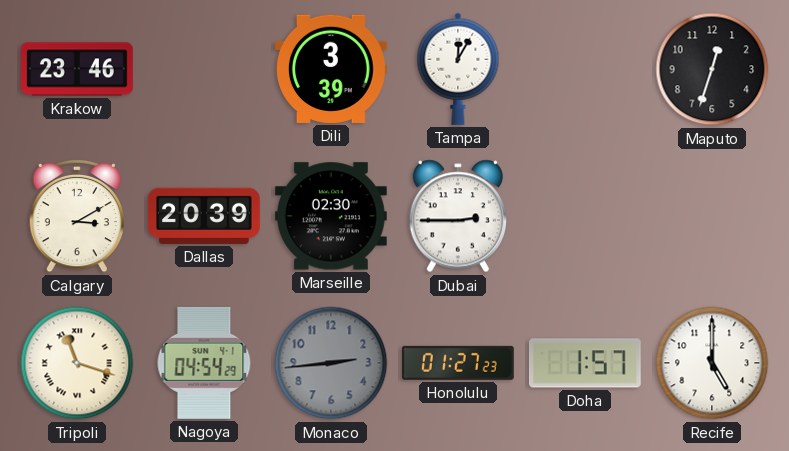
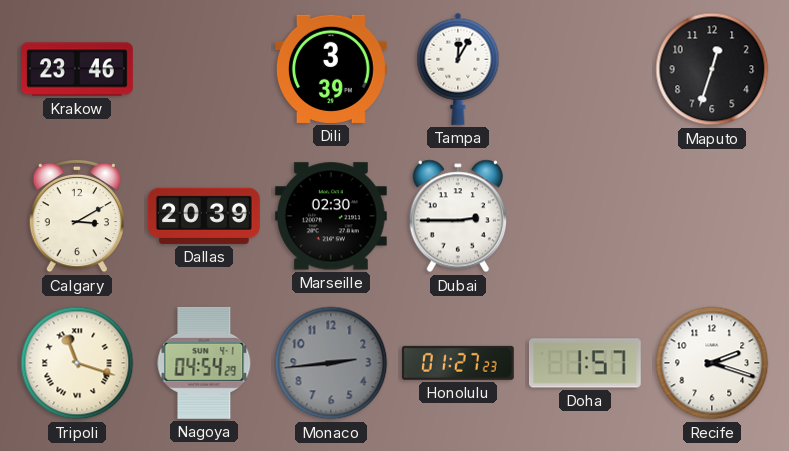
Recife: 5:00 -> 2:18
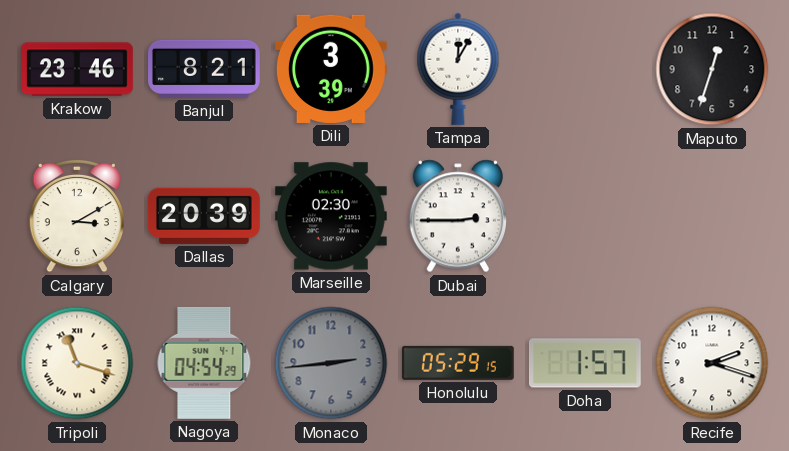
Banjul: none -> 8:21
Honolulu: 01:27 -> 05:29
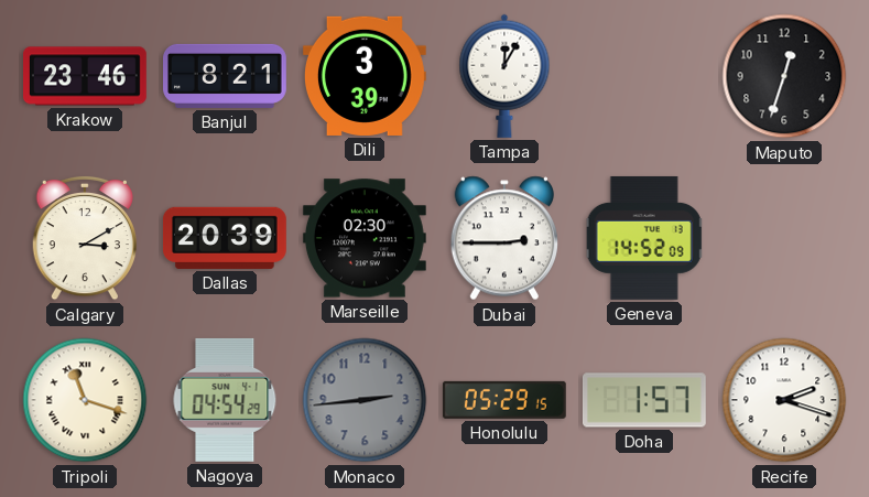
Geneva: none -> 14:52
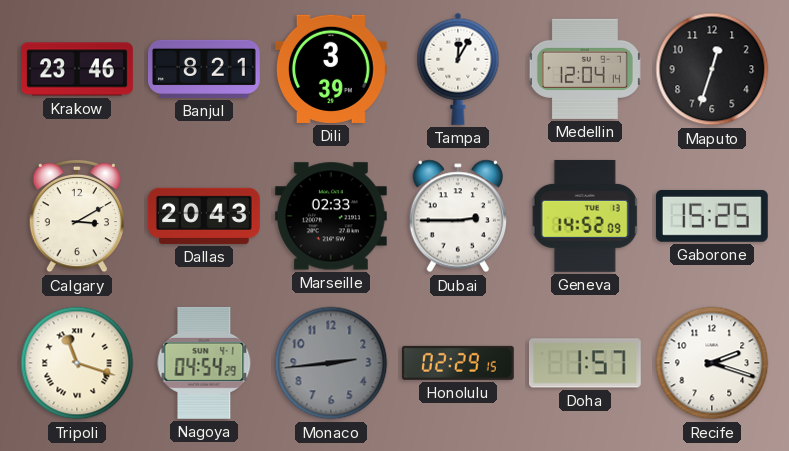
Medellin: none -> 12:04
Dallas: 20:39 -> 20:43
Marseille: 02:30 -> 02:33
Gaborone: none -> 15:25
Honolulu: 05:29 -> 02:29
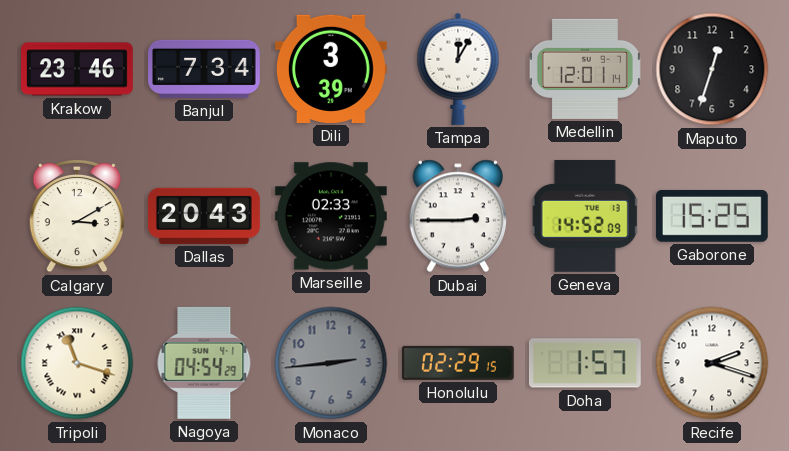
Banjul: 8:21 -> 7:34
Medellin: 12:04 -> 12:01
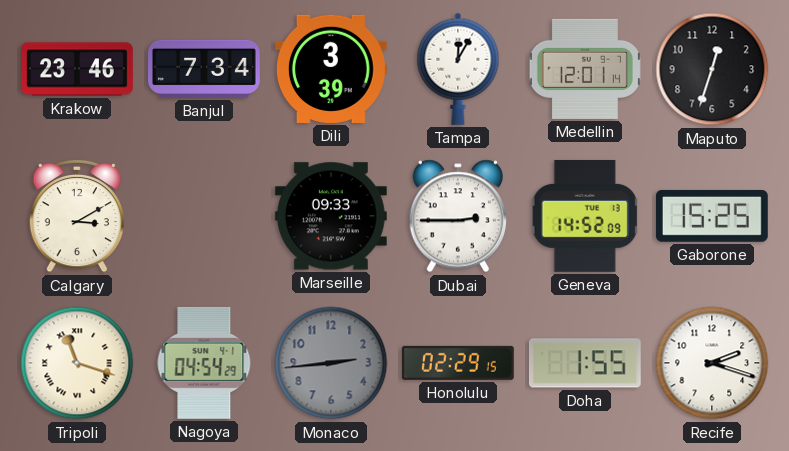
Dallas: 20:43 -> none
Marseille: 02:33 -> 09:33
Doha: 1:57 -> 1:55
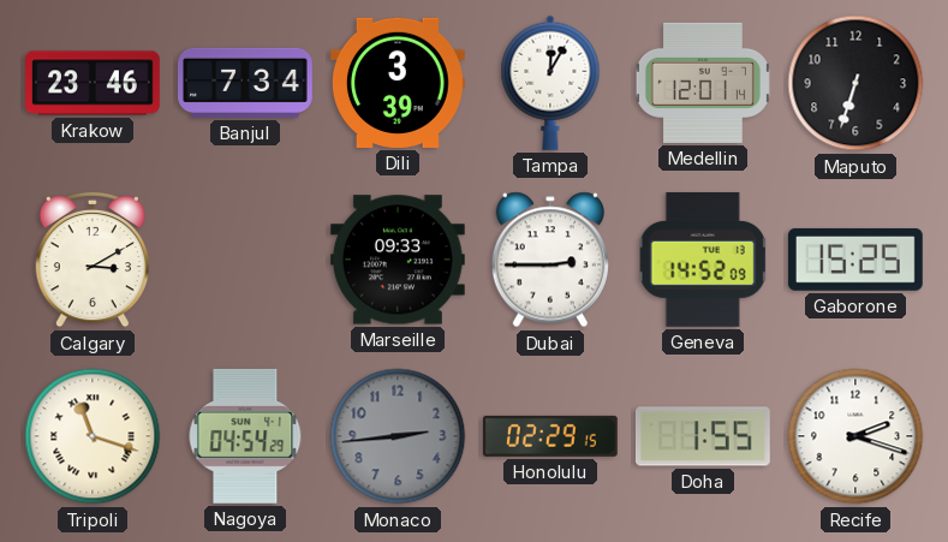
Maputo: 12:33 -> 6:33
